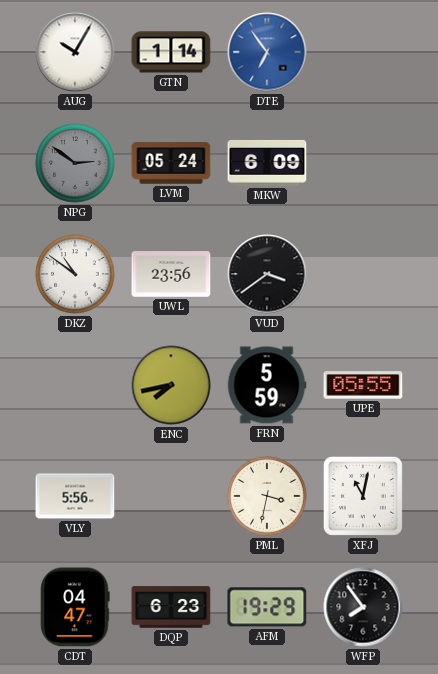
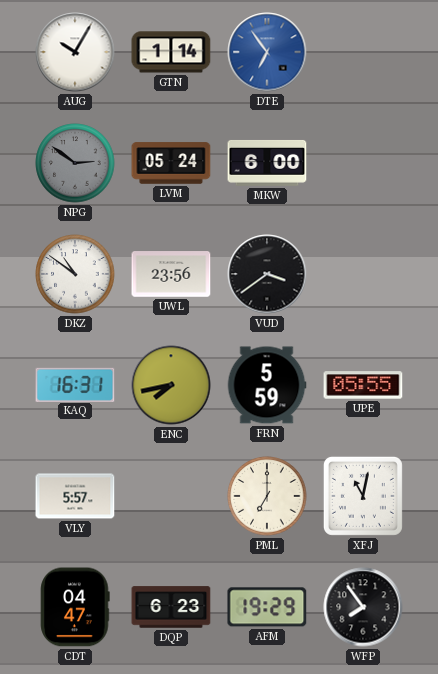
MKW: 6:09 -> 6:00
KAQ: none -> 16:31
VLY: 5:56 -> 5:57
PML: 3:32 -> 7:00
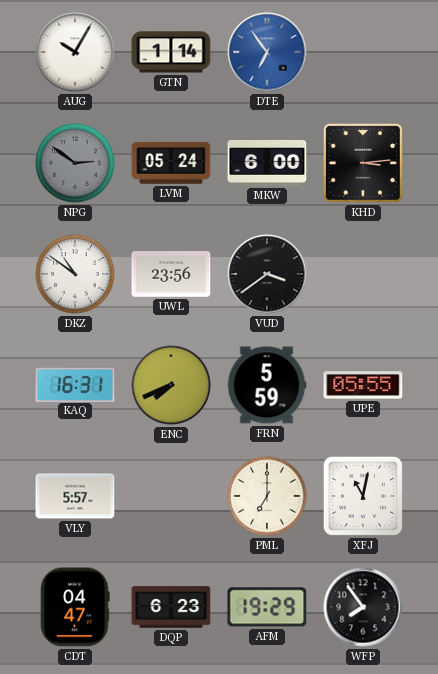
KHD: none -> 3:14
ENC: 7:43 -> 7:41
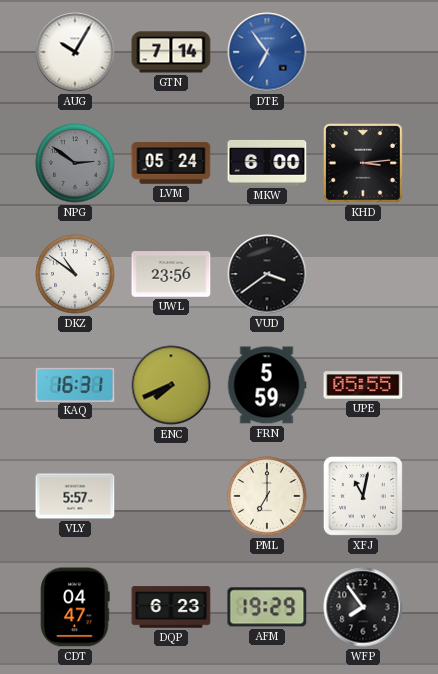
GTN: 1:14 -> 7:14
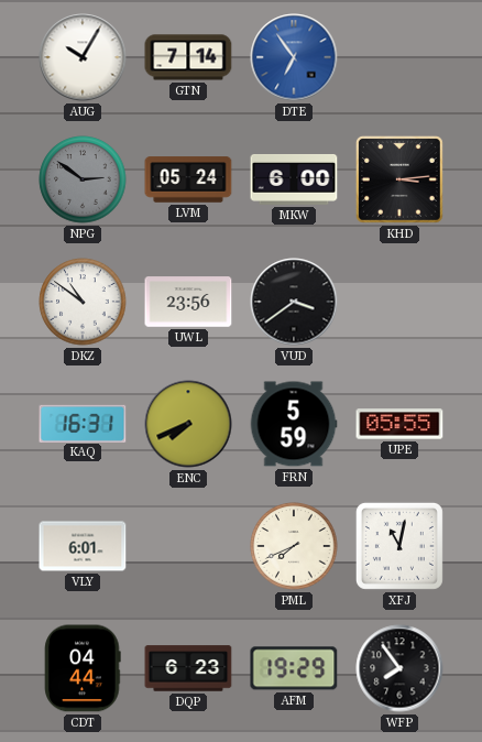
VLY: 5:57 -> 6:01
PML: 7:00 -> 7:41
CDT: 04:47 -> 04:44
